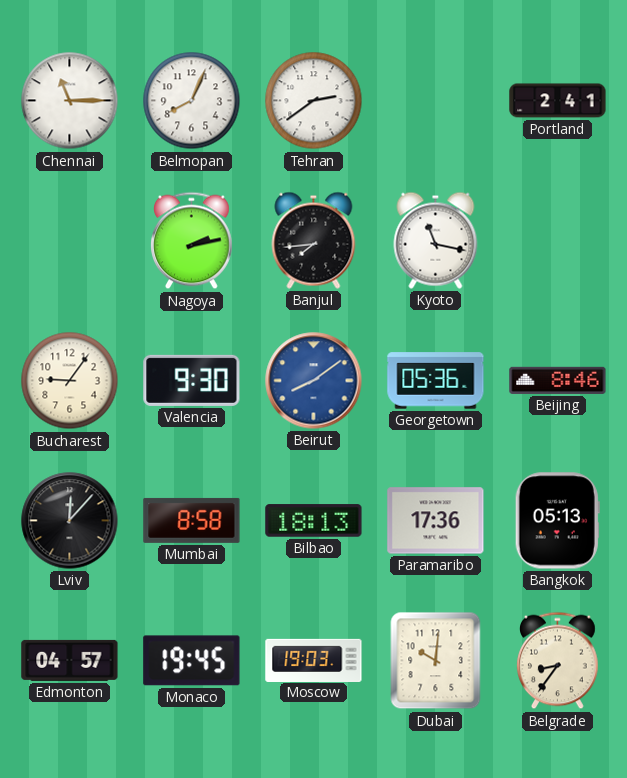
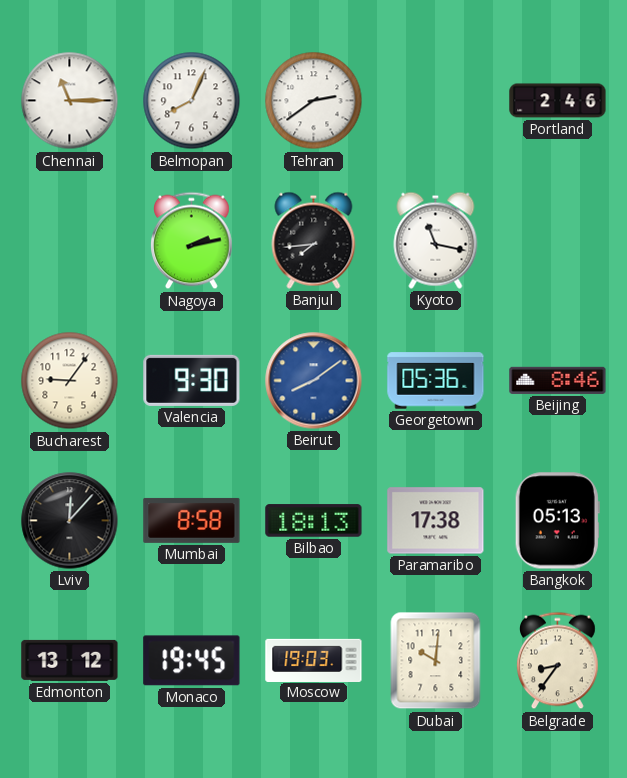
Portland: 2:41 -> 2:46
Paramaribo: 17:36 -> 17:38
Edmonton: 04:57 -> 13:12
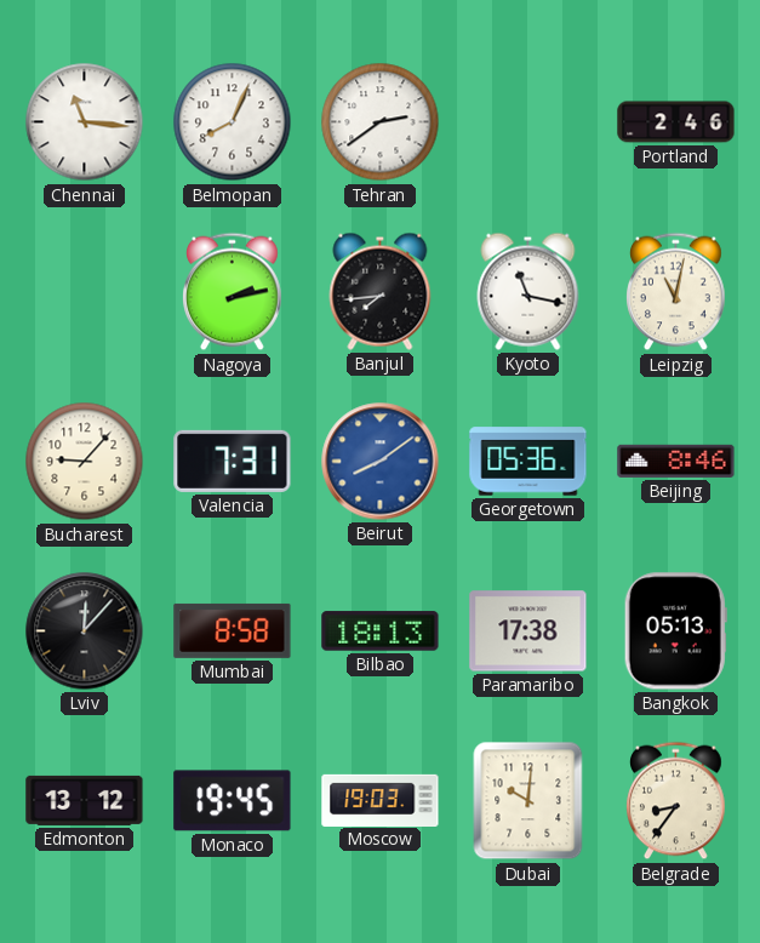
Chennai: 11:15 -> 11:16
Leipzig: none -> 11:02
Bucharest: 9:06 -> 9:07
Valencia: 9:30 -> 7:31
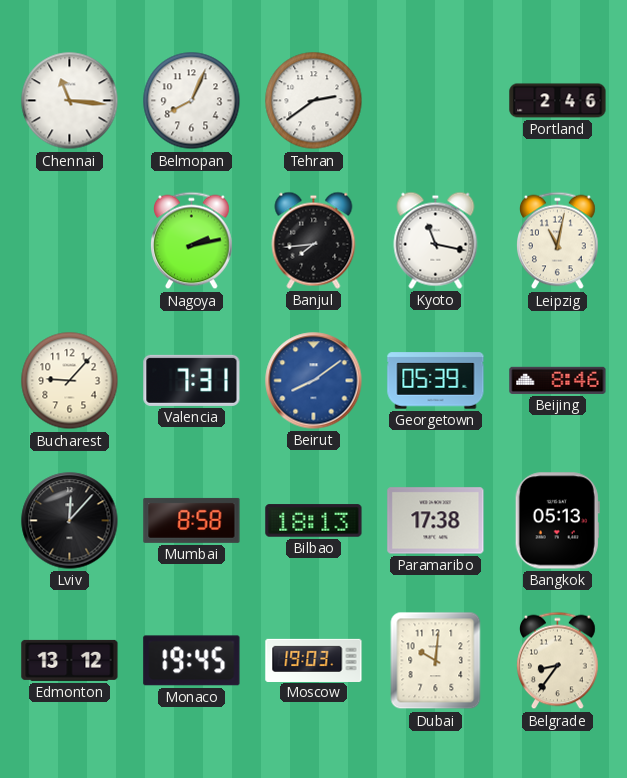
Georgetown: 05:36 -> 05:39
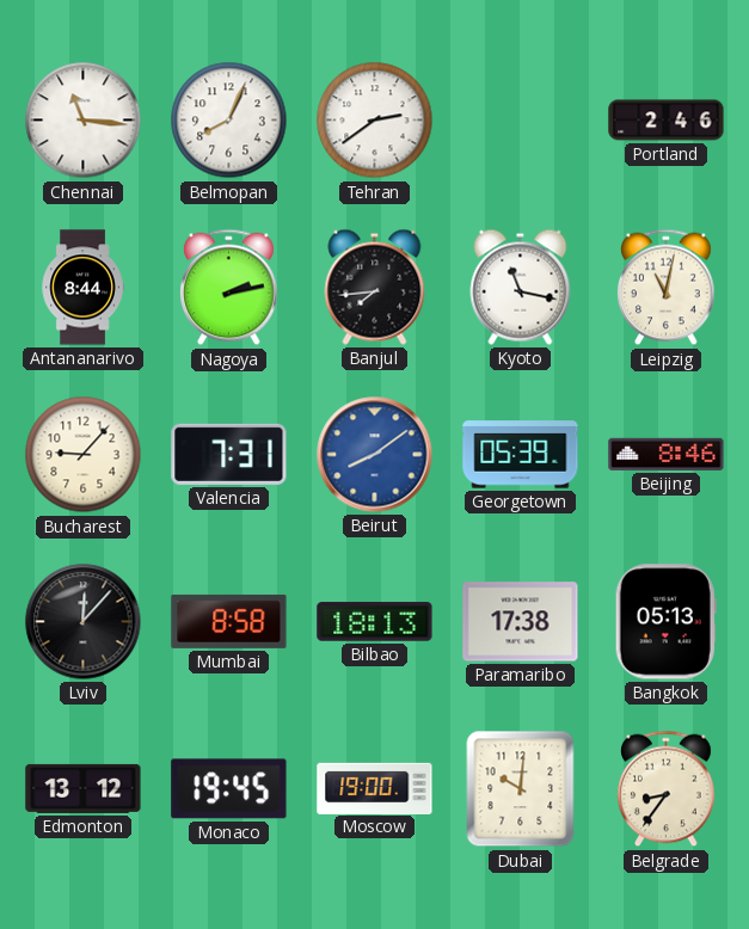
Antananarivo: none -> 8:44
Moscow: 19:03 -> 19:00
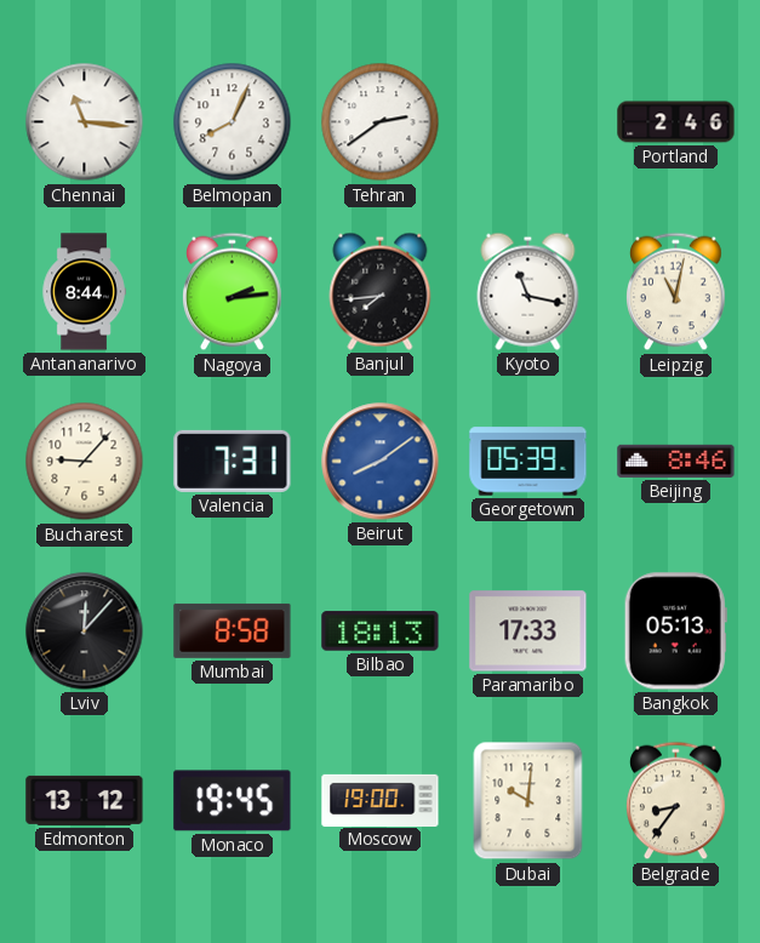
Nagoya: 2:13 -> 2:14
Paramaribo: 17:38 -> 17:33
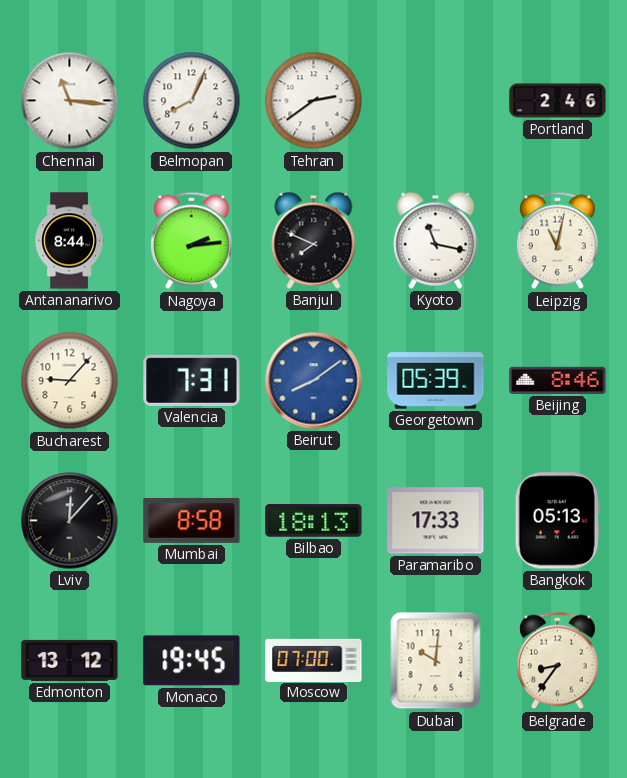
Banjul: 7:44 -> 7:49
Moscow: 19:00 -> 07:00
